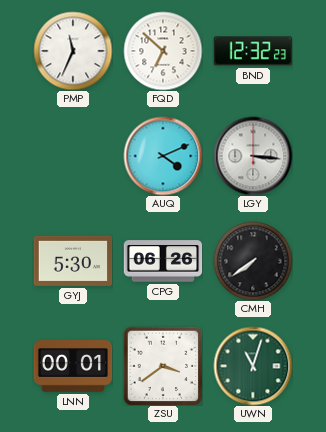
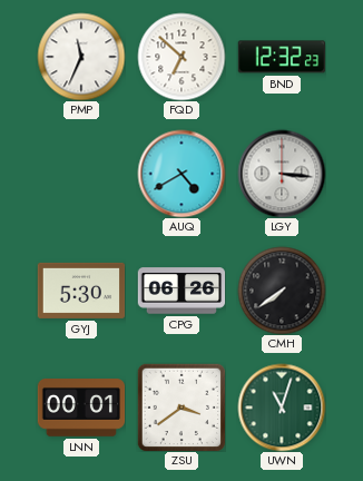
AUQ: 4:11 -> 4:40
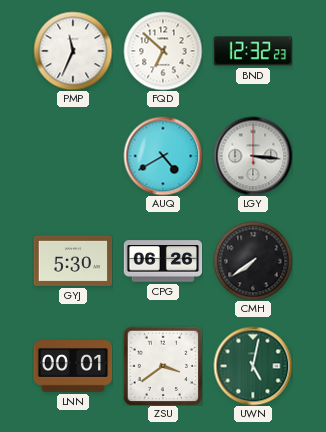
UWN: 11:03 -> 5:02
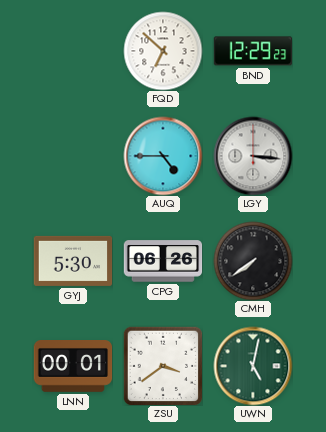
PMP: 11:34 -> none
BND: 12:32 -> 12:29
AUQ: 4:40 -> 4:45
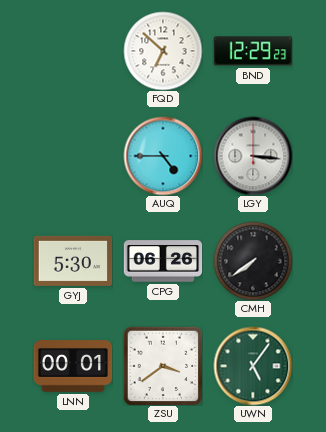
UWN: 5:02 -> 5:06
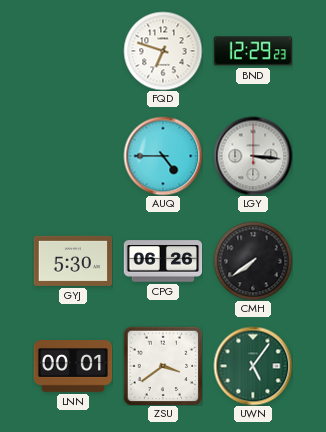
FQD: 6:52 -> 6:48
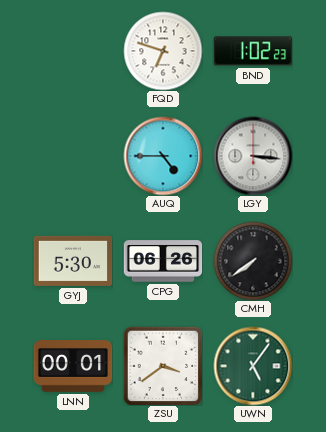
BND: 12:29 -> 1:02
